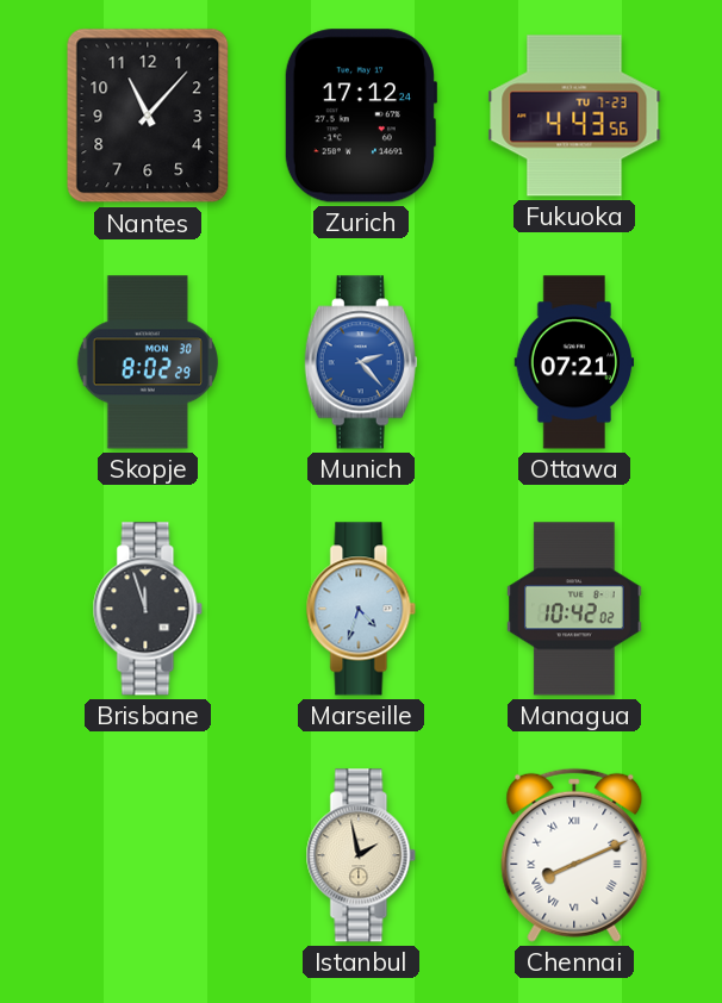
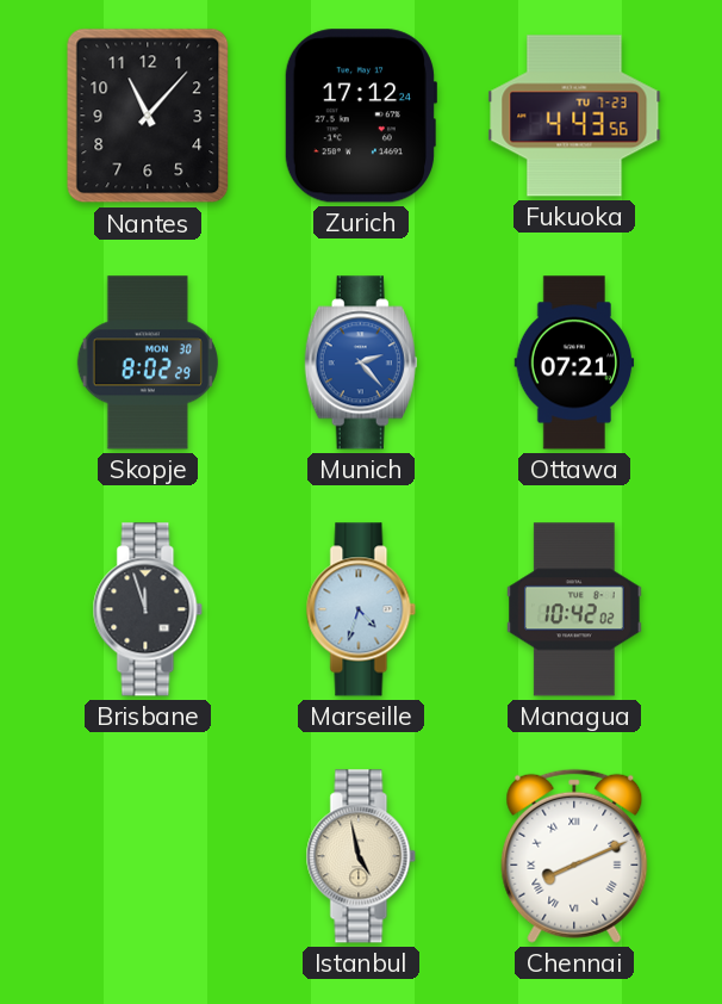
Istanbul: 1:58 -> 4:58
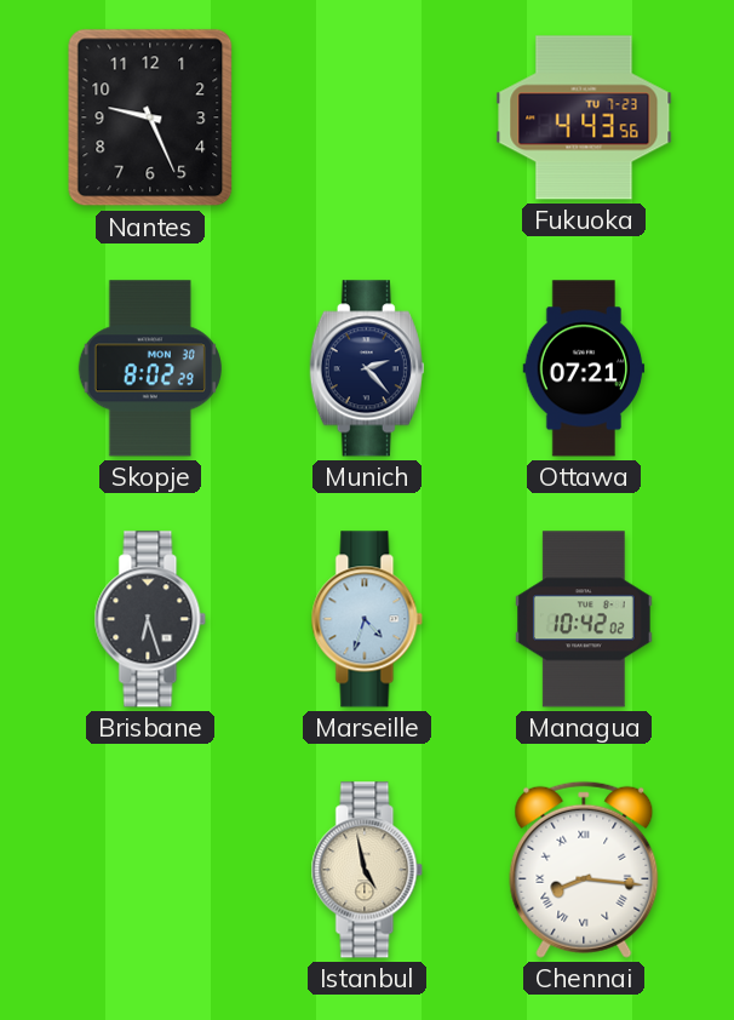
Nantes: 11:07 -> 9:26
Zurich: 17:12 -> none
Munich dial: blue -> navy
Brisbane: 11:57 -> 6:27
Chennai: 8:11 -> 8:16
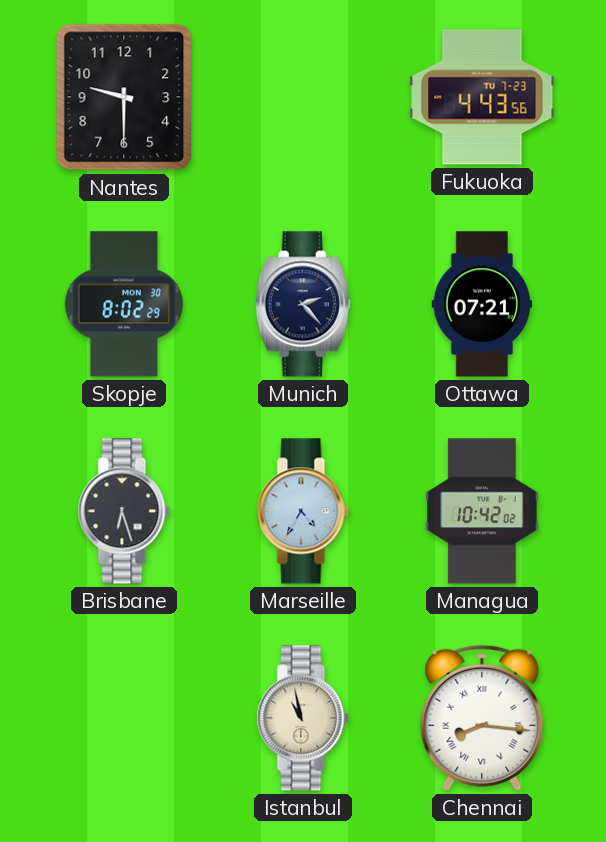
Nantes: 9:26 -> 9:30
Marseille: 4:33 -> 4:35
Istanbul: 4:58 -> 10:58
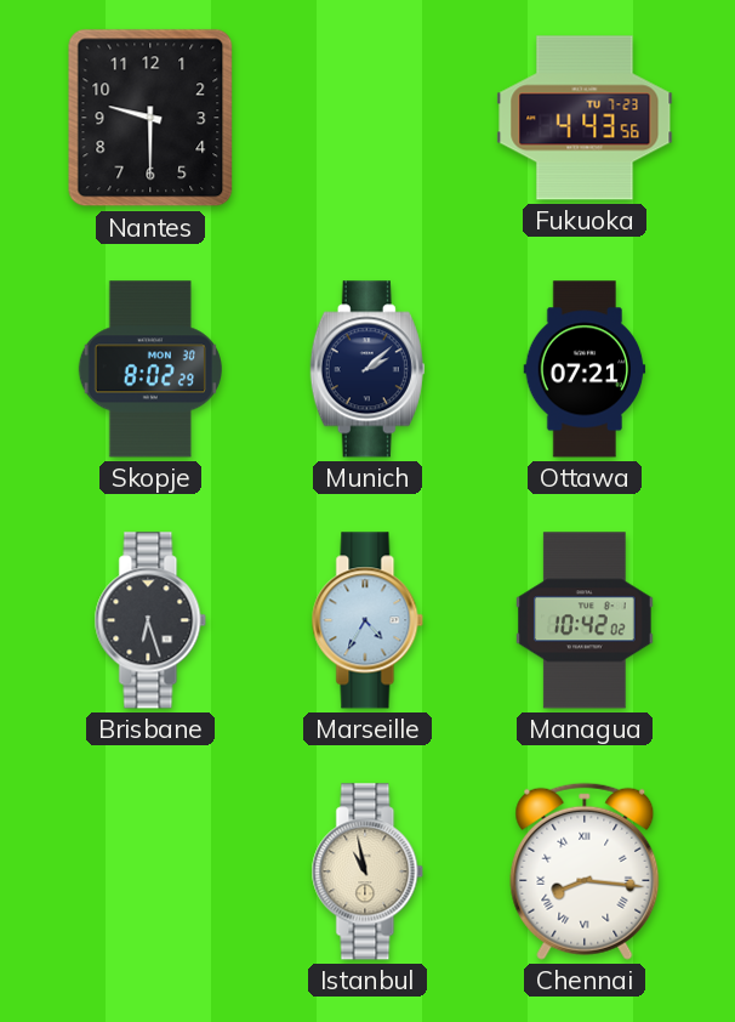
Munich: 2:23 -> 2:08
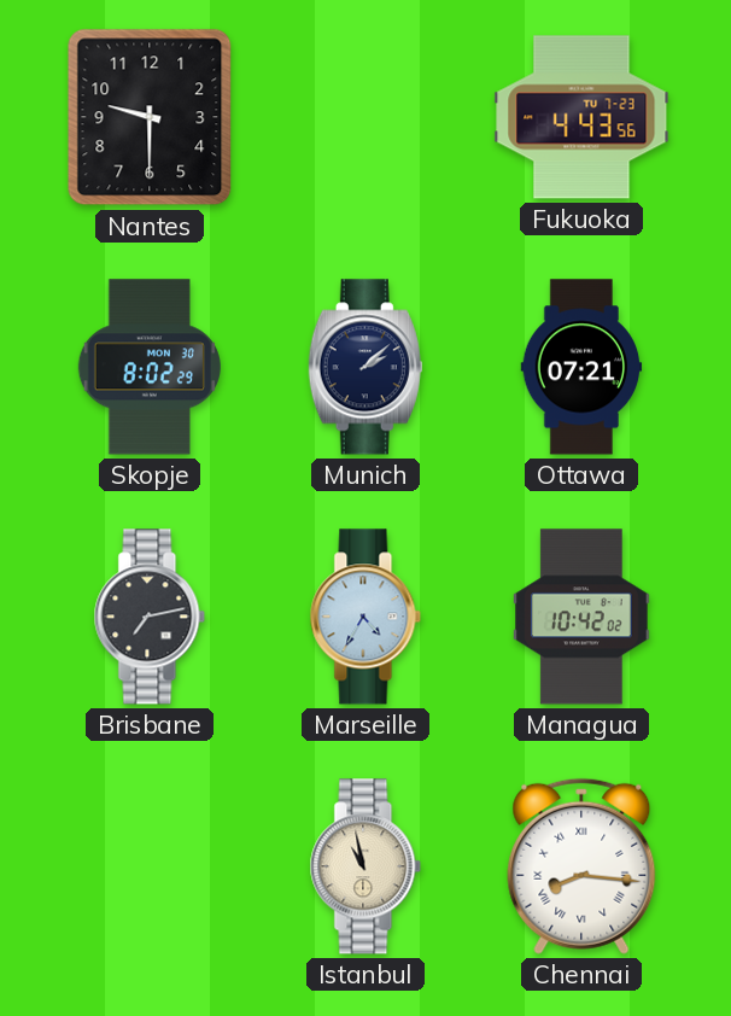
Brisbane: 6:27 -> 7:13
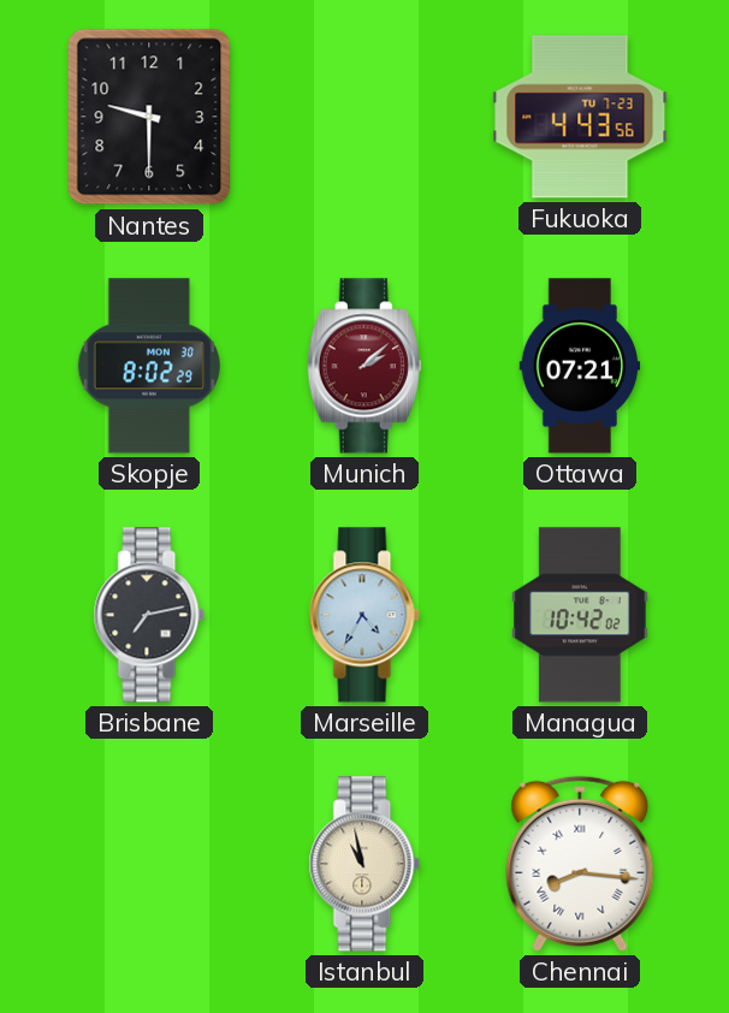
Munich dial: navy -> burgundy
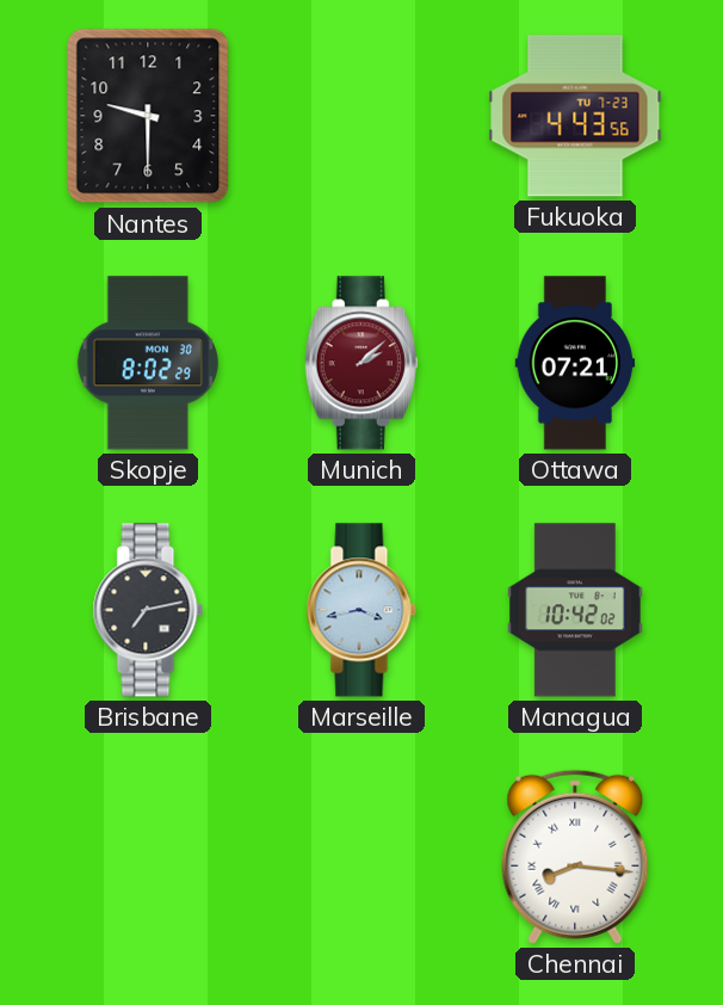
Marseille: 4:35 -> 3:43
Istanbul: 10:58 -> none
